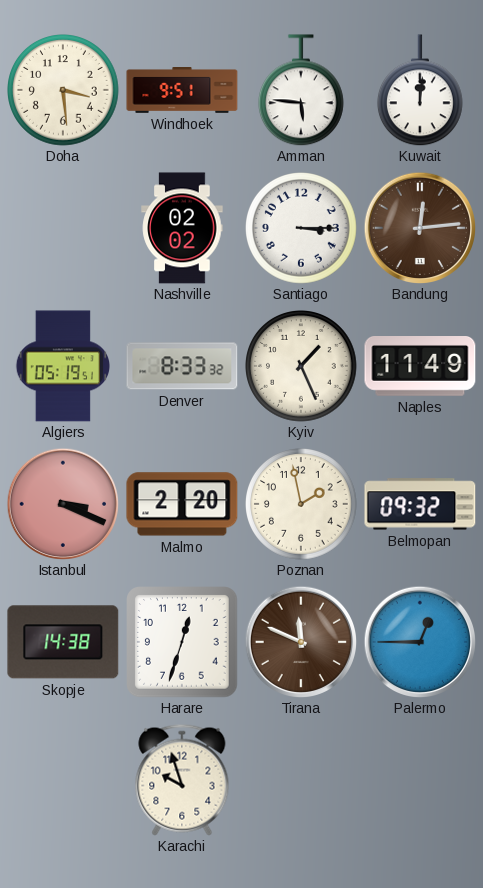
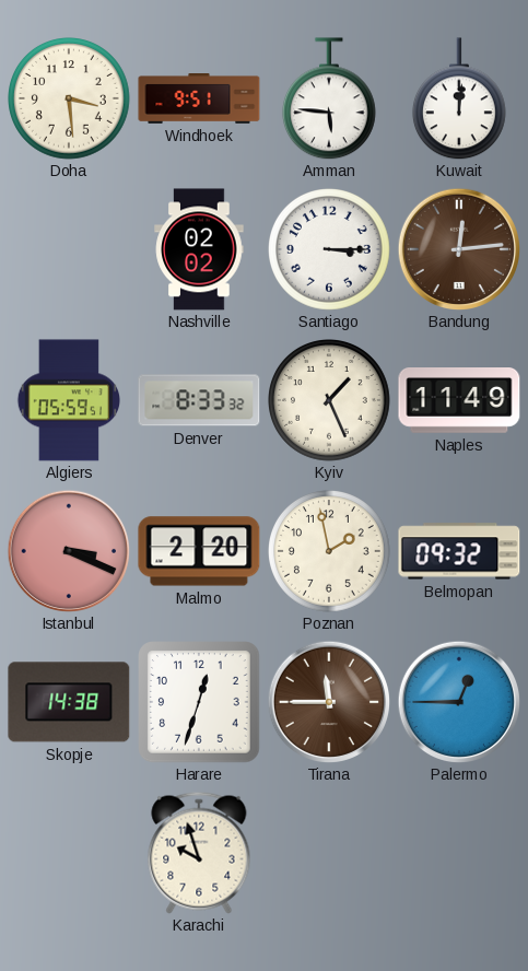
Algiers: 05:19 -> 05:59
Tirana: 11:49 -> 11:45
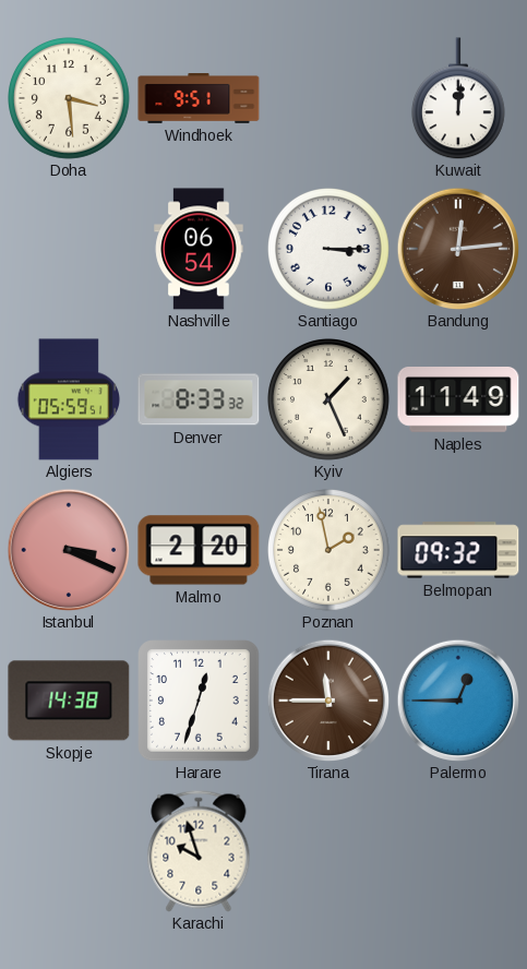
Amman: 5:46 -> none
Nashville: 02:02 -> 06:54
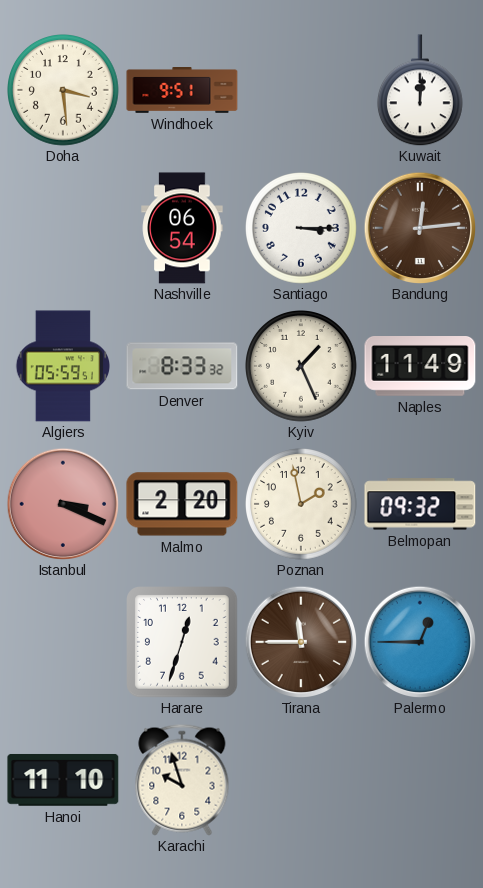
Skopje: 14:38 -> none
Hanoi: none -> 11:10
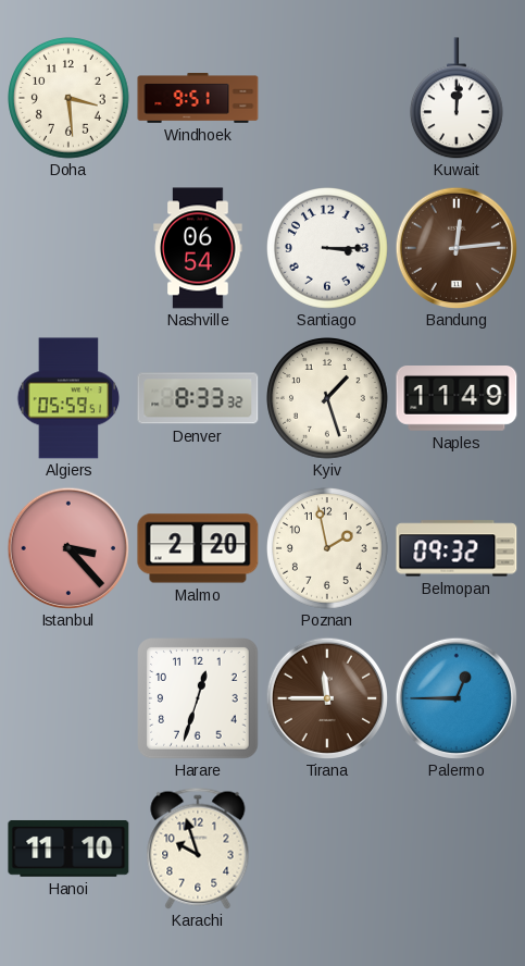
Kyiv: 1:26 -> 1:27
Istanbul: 3:19 -> 3:23
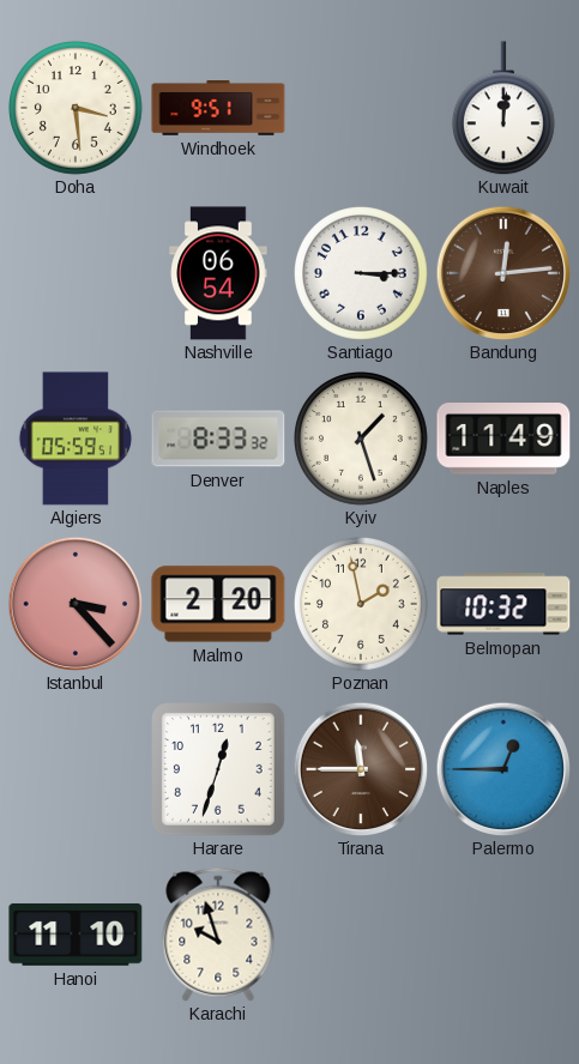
Belmopan: 09:32 -> 10:32
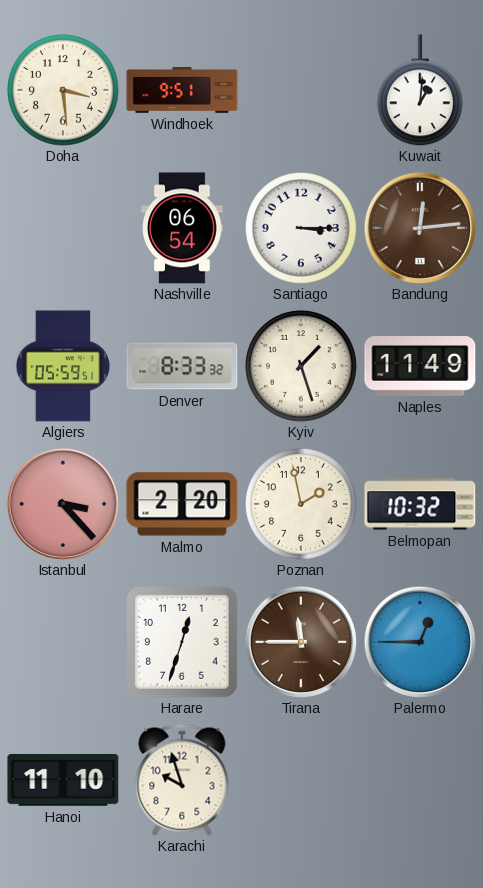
Kuwait: 12:01 -> 1:01
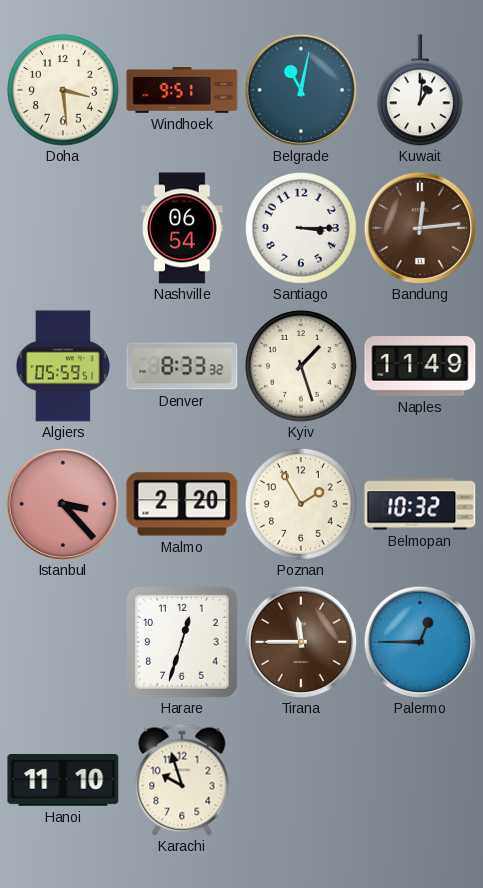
Belgrade: none -> 11:02
Poznan: 1:58 -> 1:55
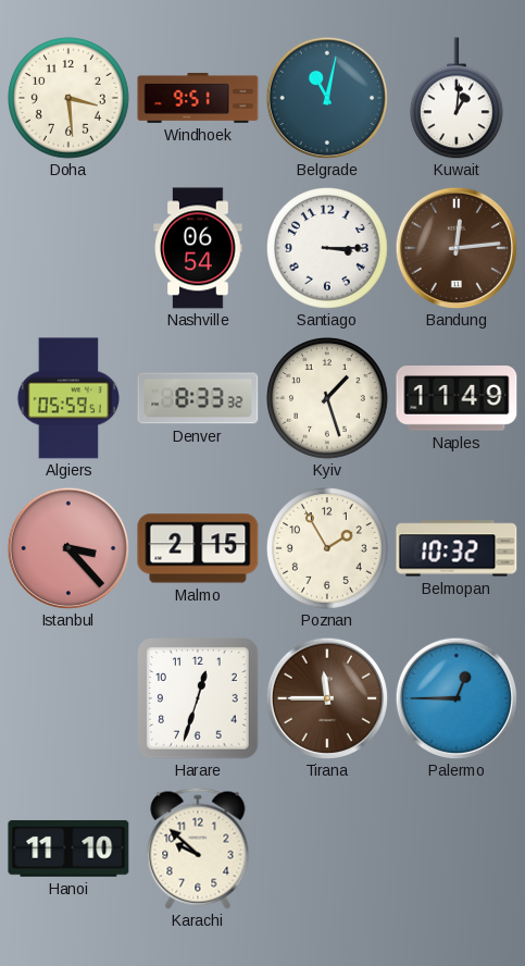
Malmo: 2:20 -> 2:15
Karachi: 9:57 -> 9:52
